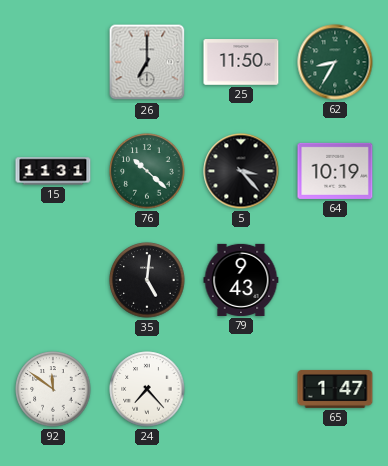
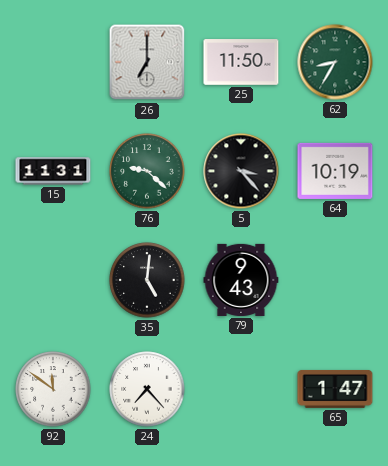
76: 10:22 -> 9:22
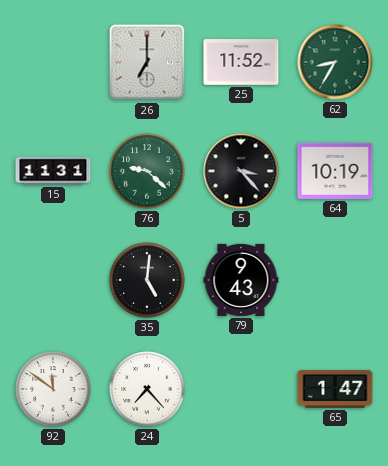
25: 11:50 -> 11:52
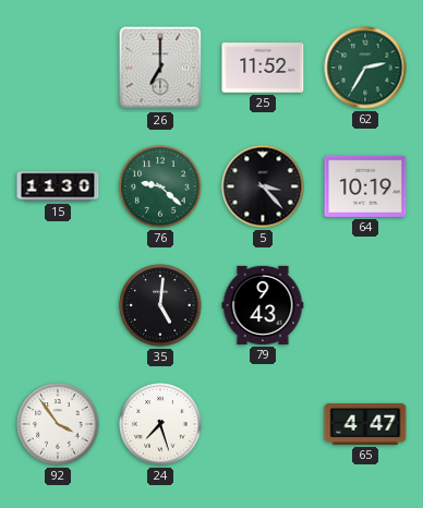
62: 8:35 -> 2:35
15: 11:31 -> 11:30
92: 11:51 -> 3:54
24: 7:23 -> 7:27
65: 1:47 -> 4:47
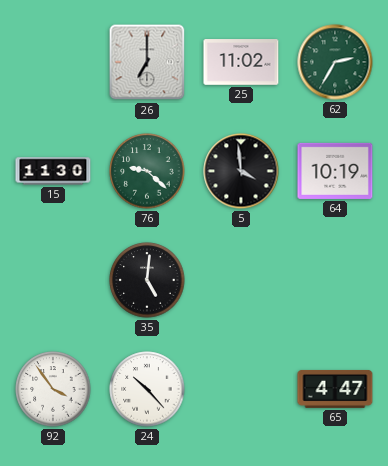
25: 11:52 -> 11:02
5: 3:23 -> 3:59
79: 9:43 -> none
24: 7:27 -> 10:23
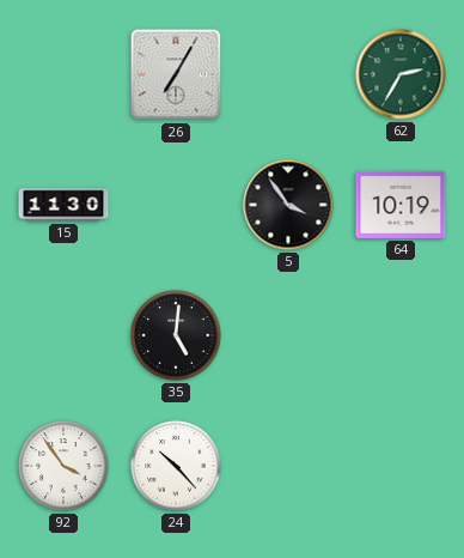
26: 7:00 -> 7:05
25: 11:02 -> none
76: 9:22 -> none
5: 3:59 -> 3:54
65: 4:47 -> none
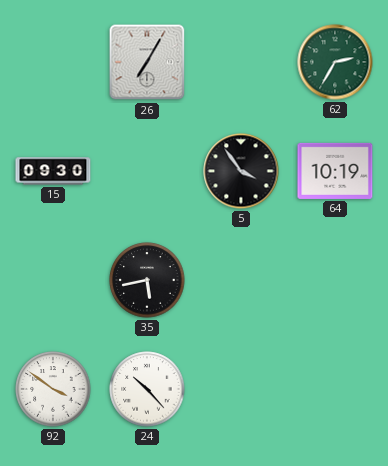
15: 11:30 -> 09:30
35: 5:01 -> 5:43
92: 3:54 -> 3:51
